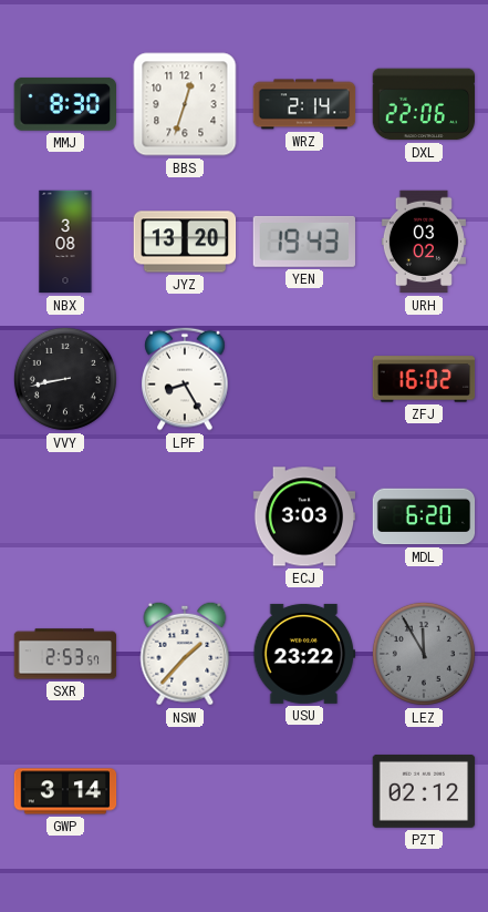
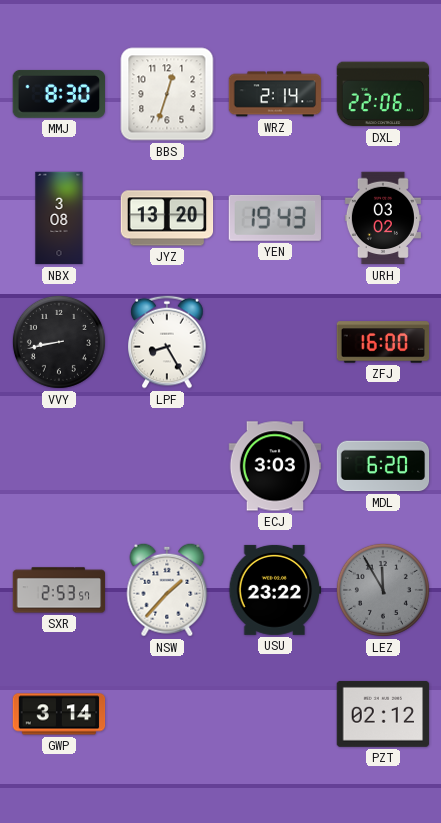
ZFJ: 16:02 -> 16:00
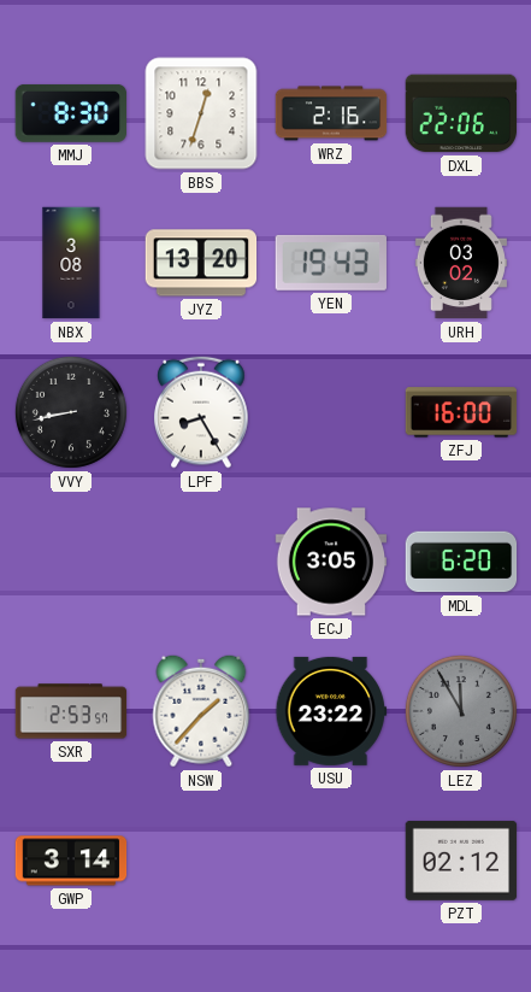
WRZ: 2:14 -> 2:16
ECJ: 3:03 -> 3:05
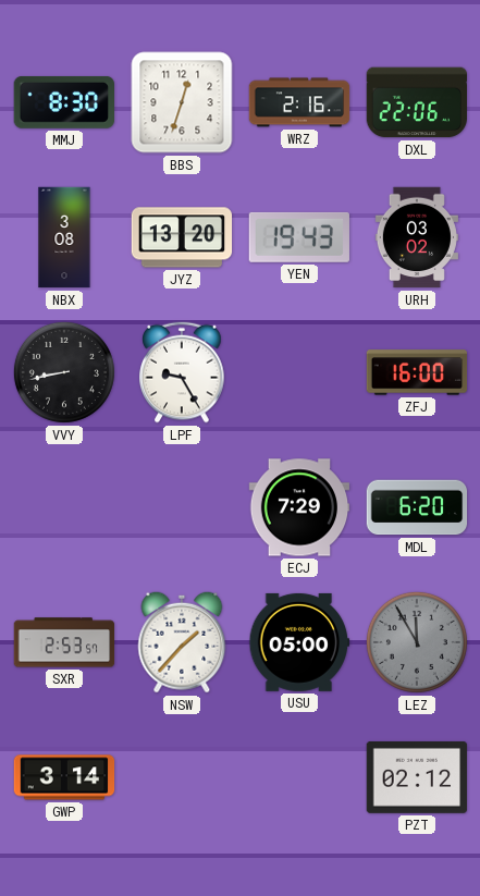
LPF: 8:25 -> 9:25
ECJ: 3:05 -> 7:29
USU: 23:22 -> 05:00
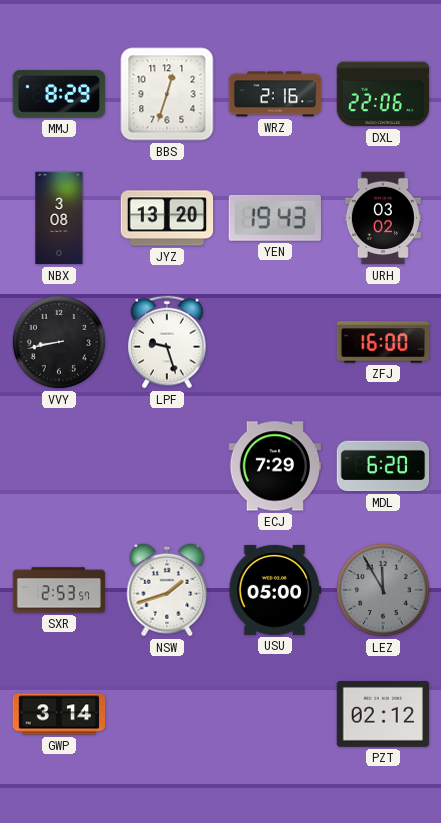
MMJ: 8:30 -> 8:29
LPF: 9:25 -> 9:27
NSW: 1:37 -> 1:42
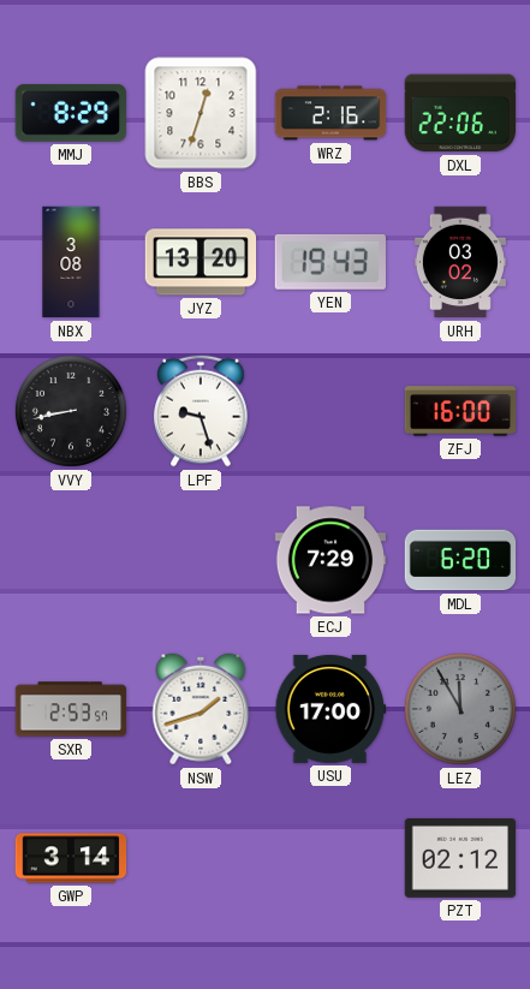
USU: 05:00 -> 17:00
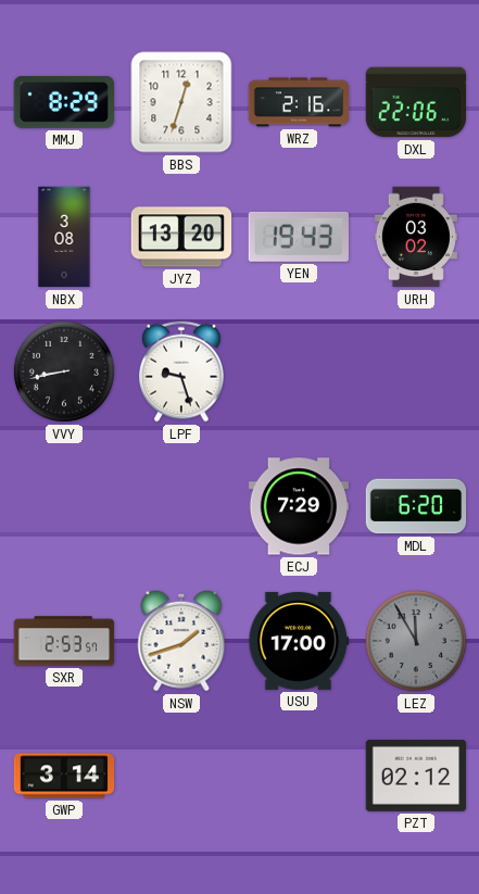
ZFJ: 16:00 -> none
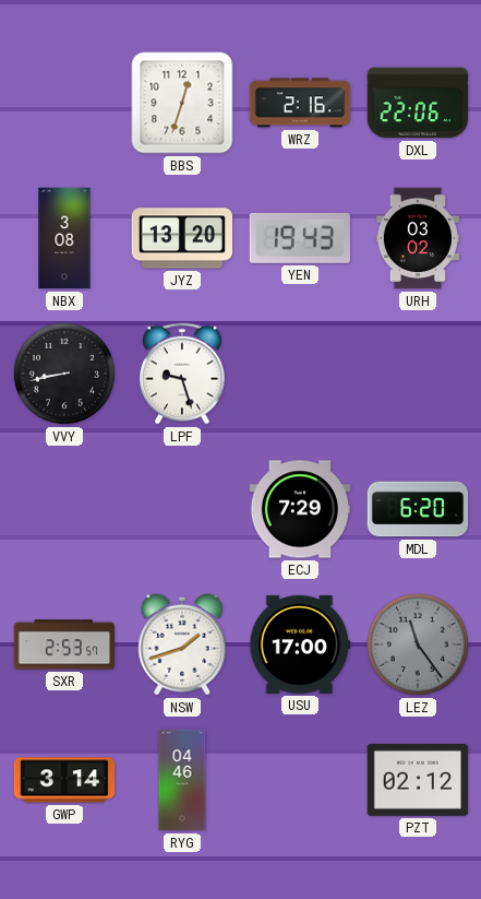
MMJ: 8:29 -> none
LEZ: 11:55 -> 11:24
RYG: none -> 04:46
